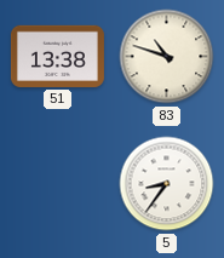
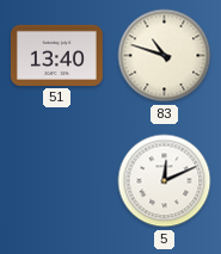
51: 13:38 -> 13:40
5: 8:36 -> 12:11
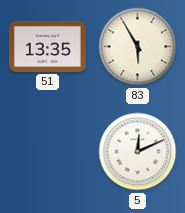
51: 13:40 -> 13:35
83: 10:48 -> 5:55
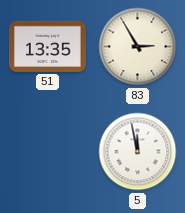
83: 5:55 -> 2:55
5: 12:11 -> 11:58
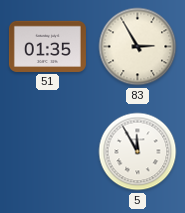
51: 13:35 -> 01:35
5: 11:58 -> 11:55
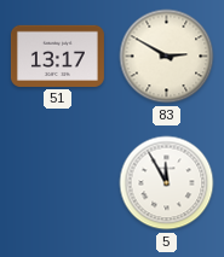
51: 01:35 -> 13:17
83: 2:55 -> 2:50
